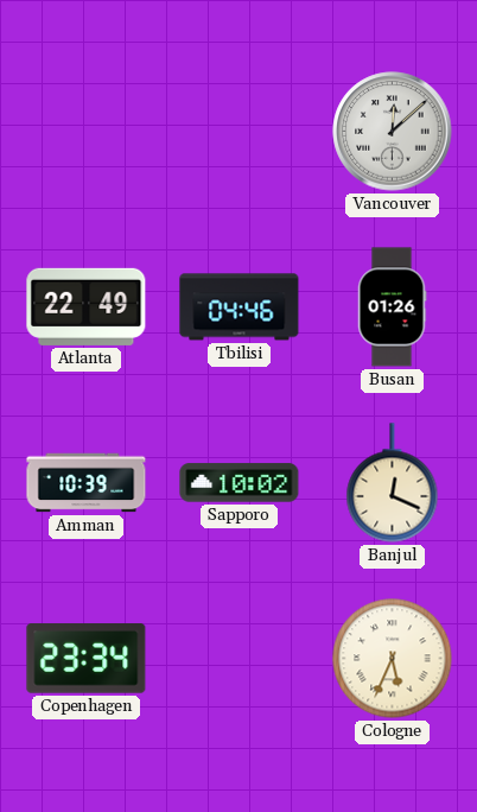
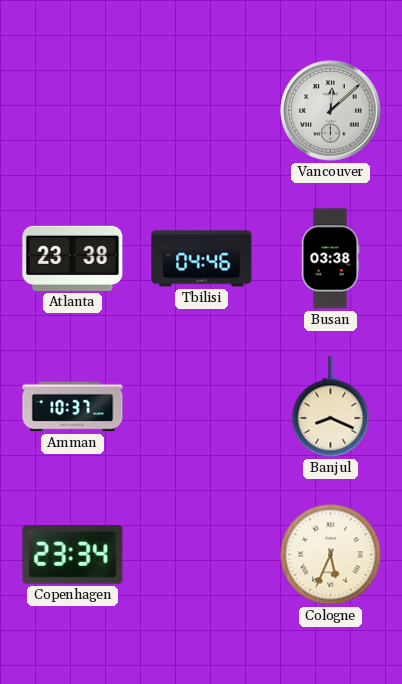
Atlanta: 22:49 -> 23:38
Busan: 01:26 -> 03:38
Amman: 10:39 -> 10:37
Sapporo: 10:02 -> none
Banjul: 12:19 -> 8:19
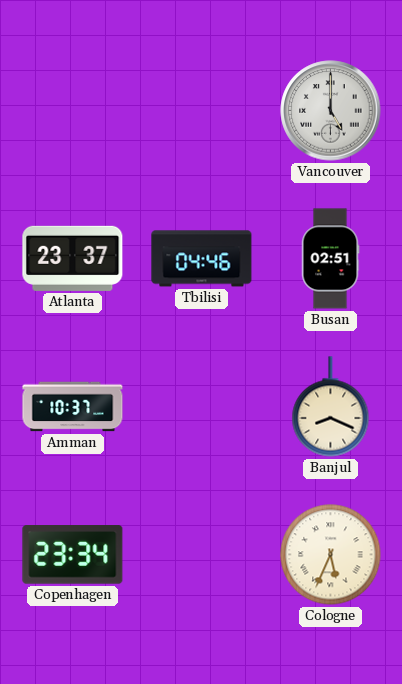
Vancouver: 12:08 -> 5:00
Atlanta: 23:38 -> 23:37
Busan: 03:38 -> 02:51
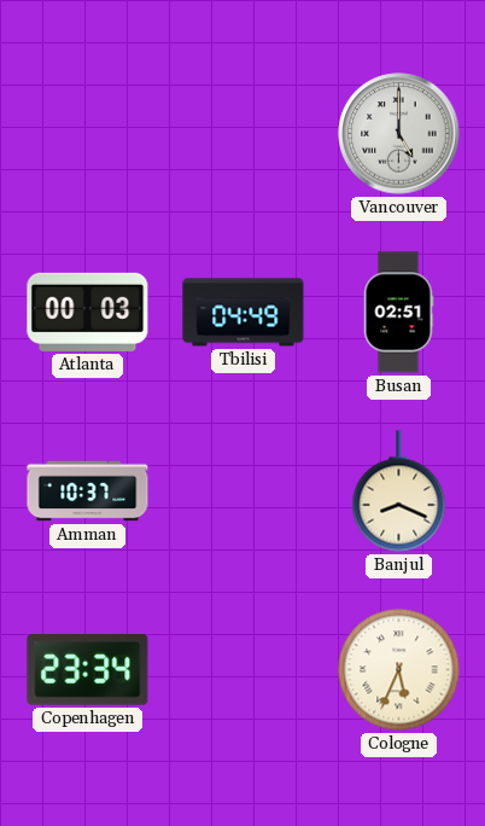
Atlanta: 23:37 -> 00:03
Tbilisi: 04:46 -> 04:49
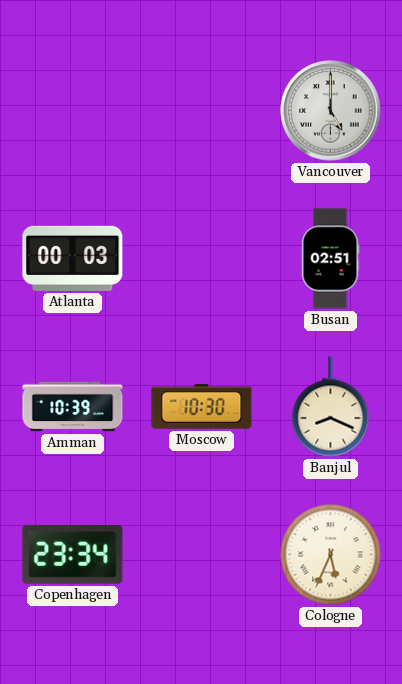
Tbilisi: 04:49 -> none
Amman: 10:37 -> 10:39
Moscow: none -> 10:30
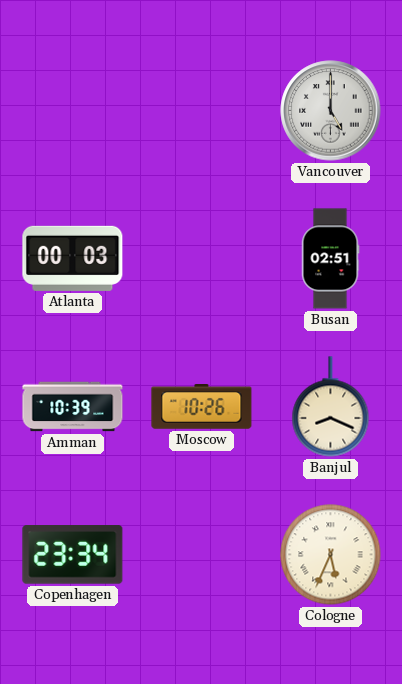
Moscow: 10:30 -> 10:26
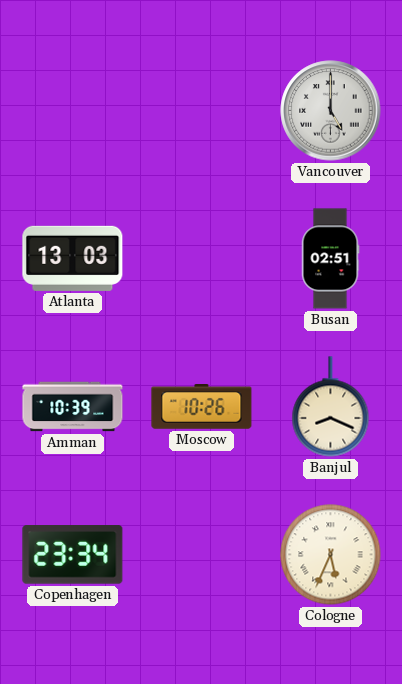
Atlanta: 00:03 -> 13:03
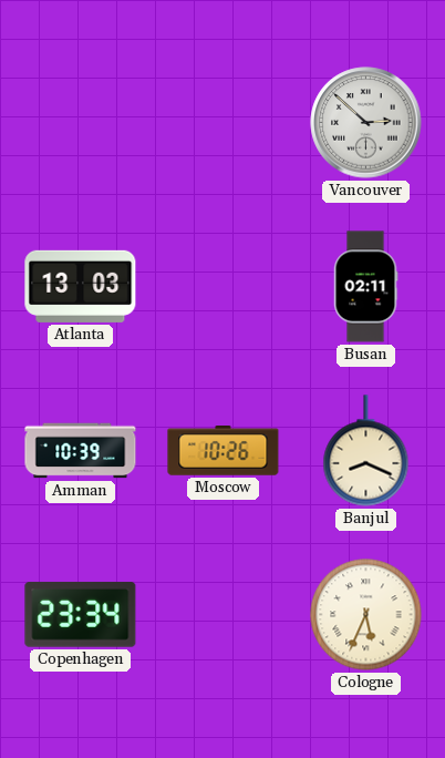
Vancouver: 5:00 -> 2:52
Busan: 02:51 -> 02:11
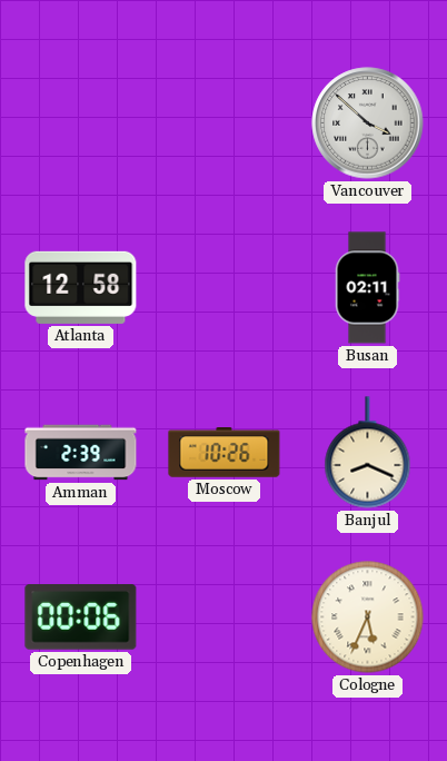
Vancouver: 2:52 -> 3:52
Atlanta: 13:03 -> 12:58
Amman: 10:39 -> 2:39
Copenhagen: 23:34 -> 00:06
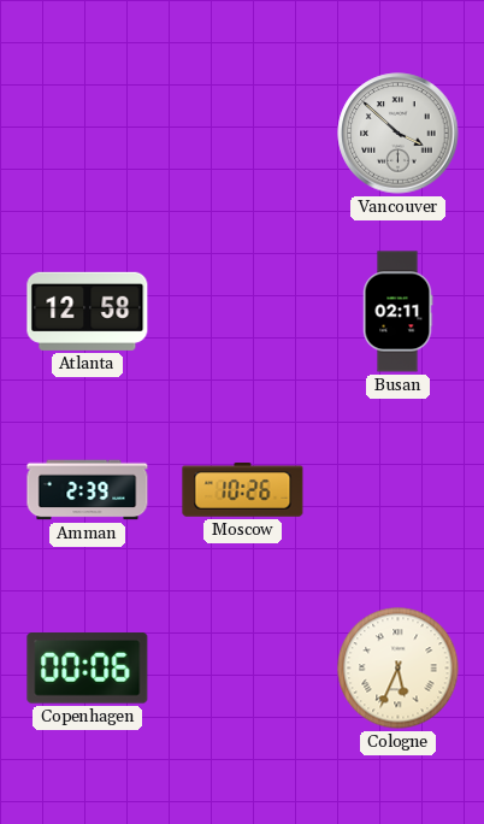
Banjul: 8:19 -> none
